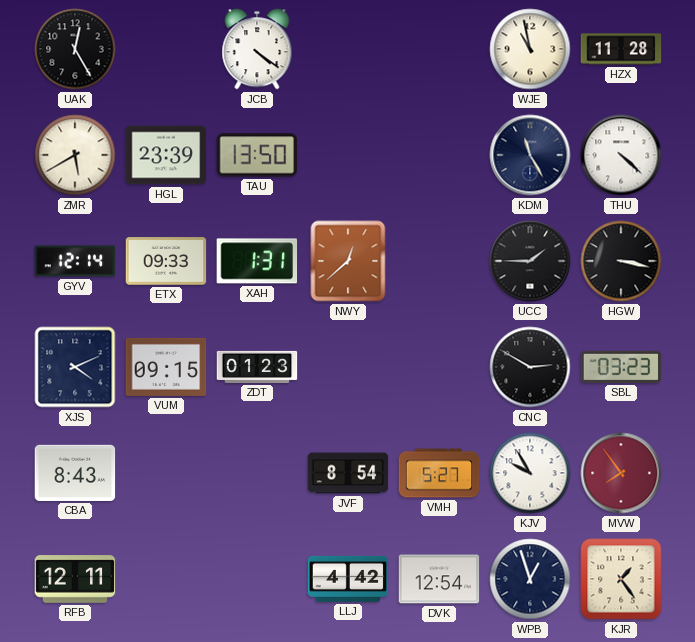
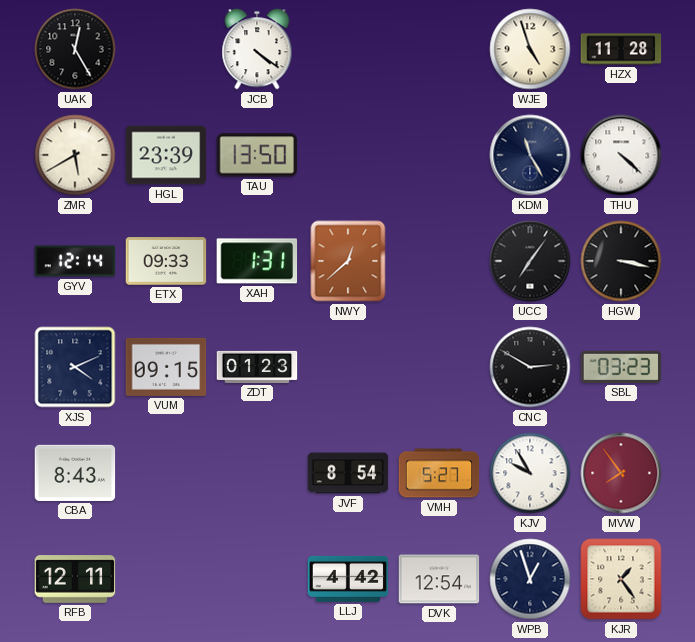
WJE: 10:58 -> 4:57
UCC: 1:45 -> 7:06
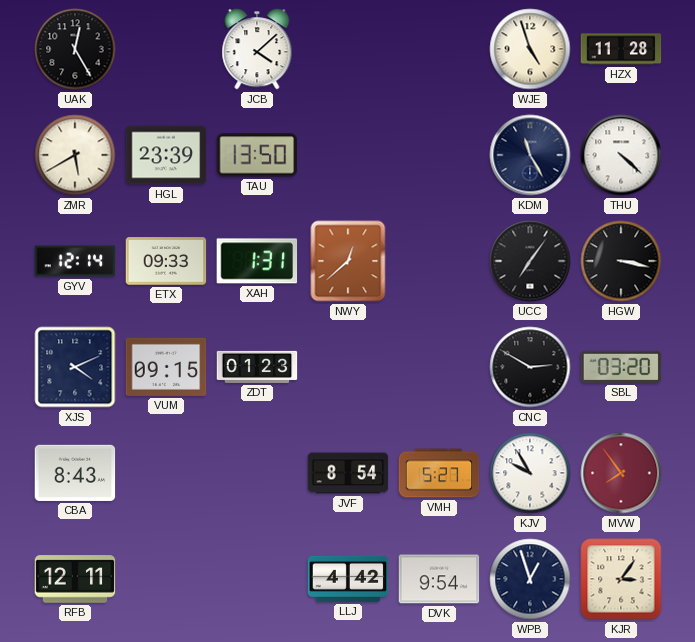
JCB: 4:21 -> 4:08
SBL: 03:23 -> 03:20
DVK: 12:54 -> 9:54
KJR: 1:24 -> 3:06
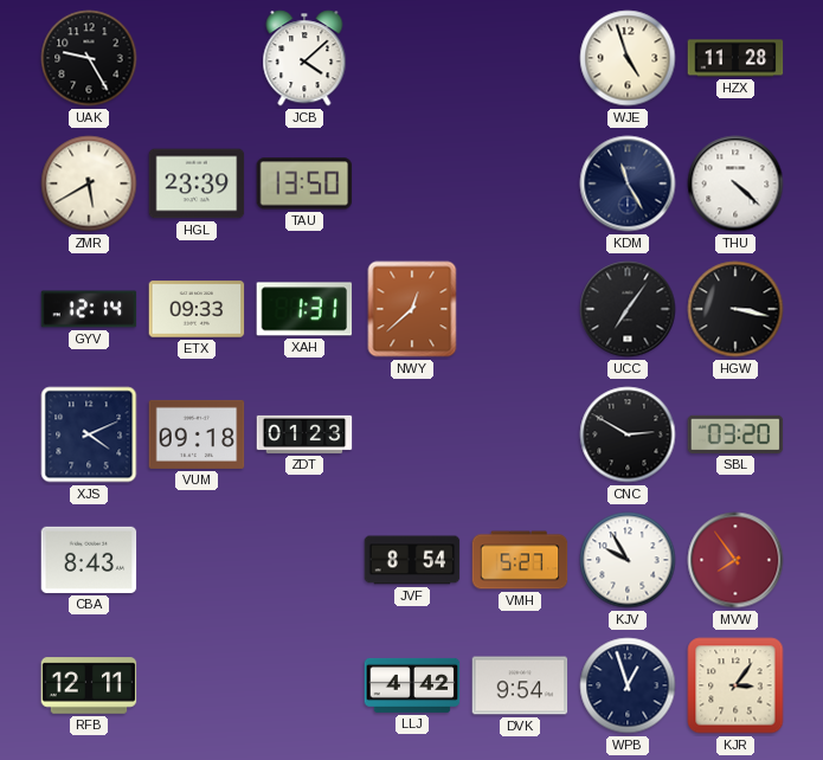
UAK: 12:25 -> 9:25
VUM: 09:15 -> 09:18
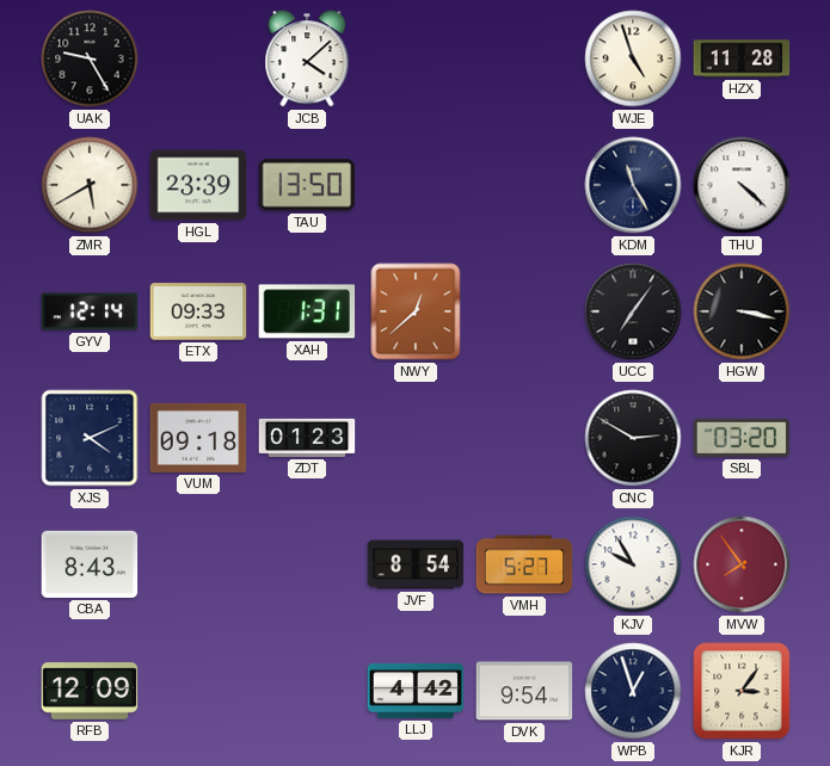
RFB: 12:11 -> 12:09
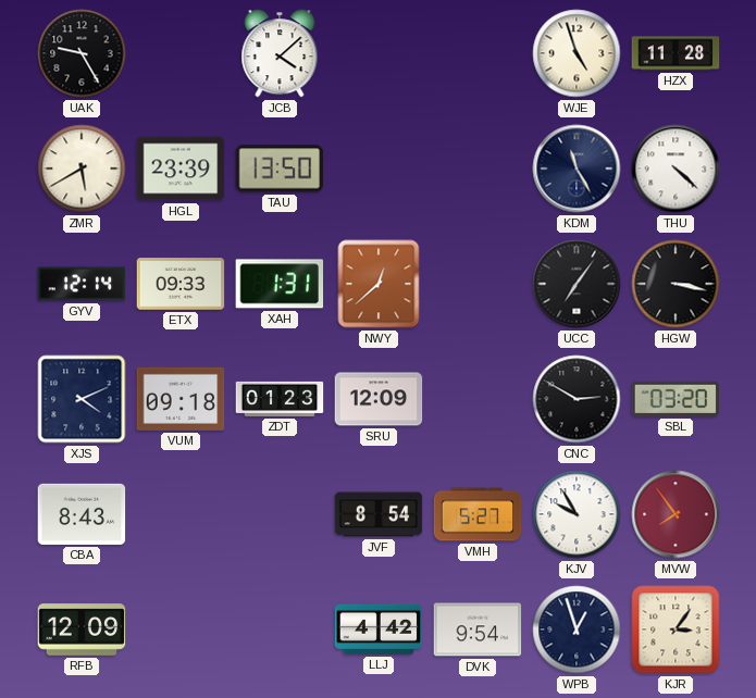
SRU: none -> 12:09
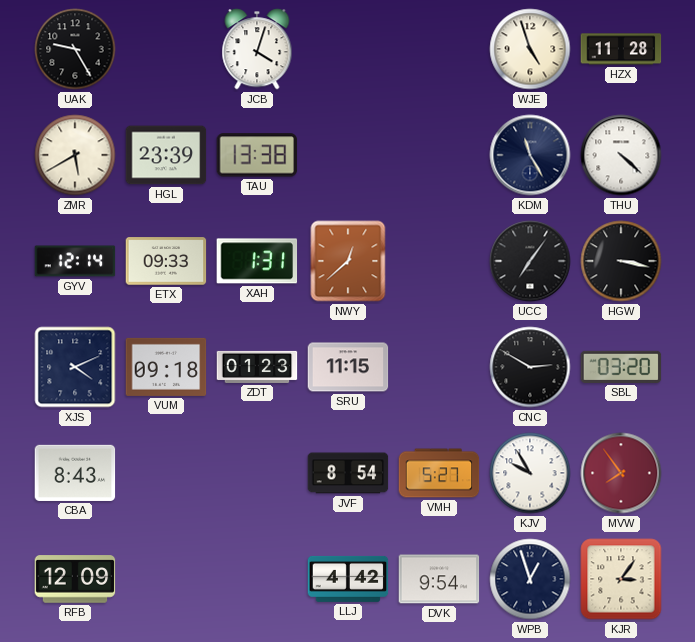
JCB: 4:08 -> 4:03
TAU: 13:50 -> 13:38
SRU: 12:09 -> 11:15
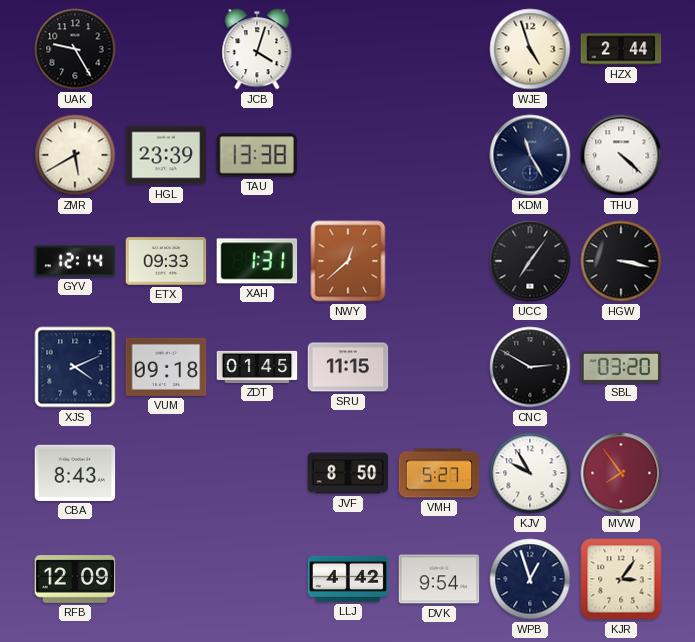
HZX: 11:28 -> 2:44
ZDT: 01:23 -> 01:45
JVF: 8:54 -> 8:50
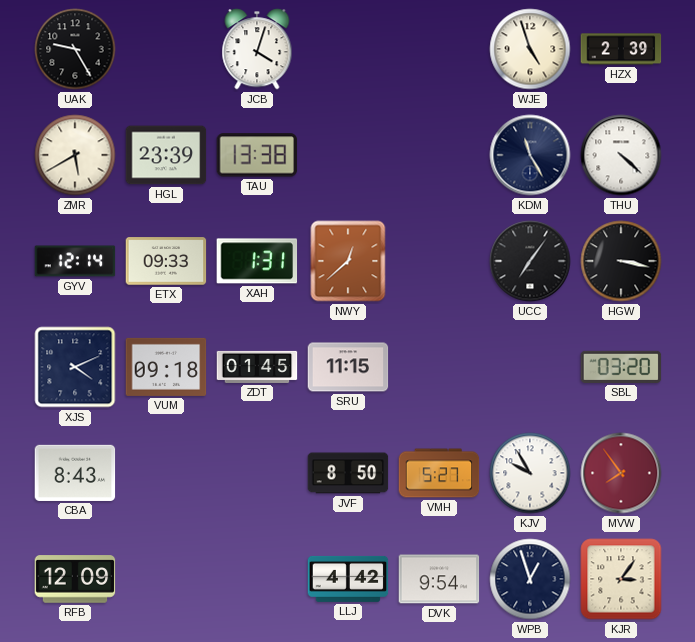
HZX: 2:44 -> 2:39
CNC: 2:50 -> none
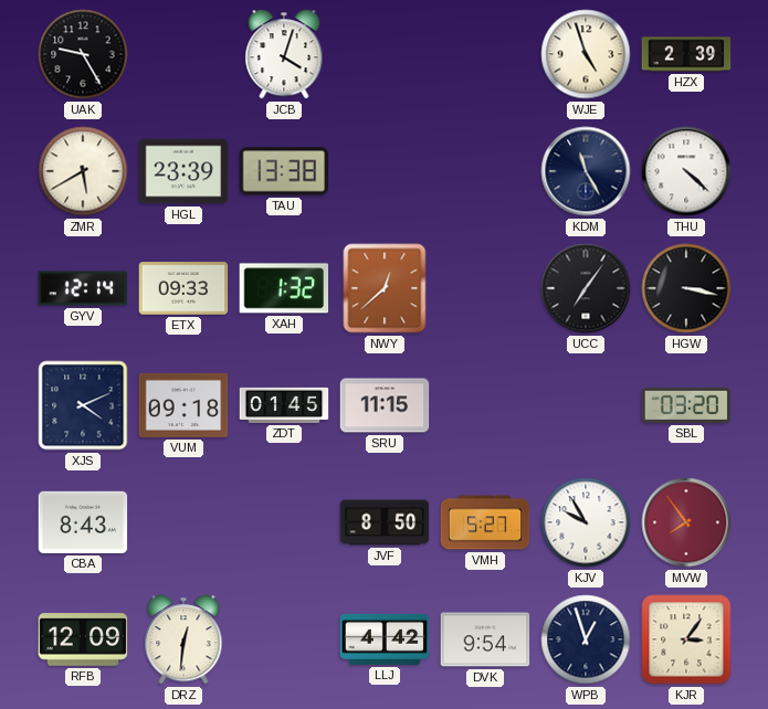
XAH: 1:31 -> 1:32
DRZ: none -> 12:31
